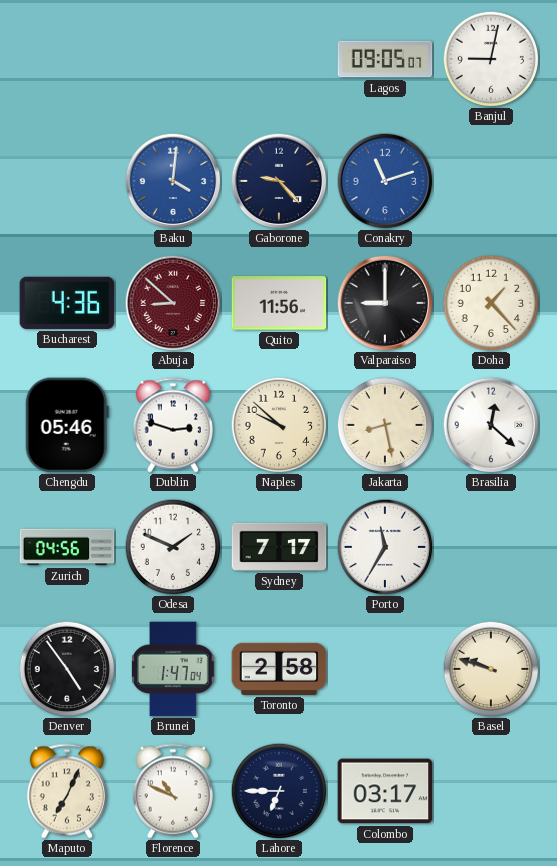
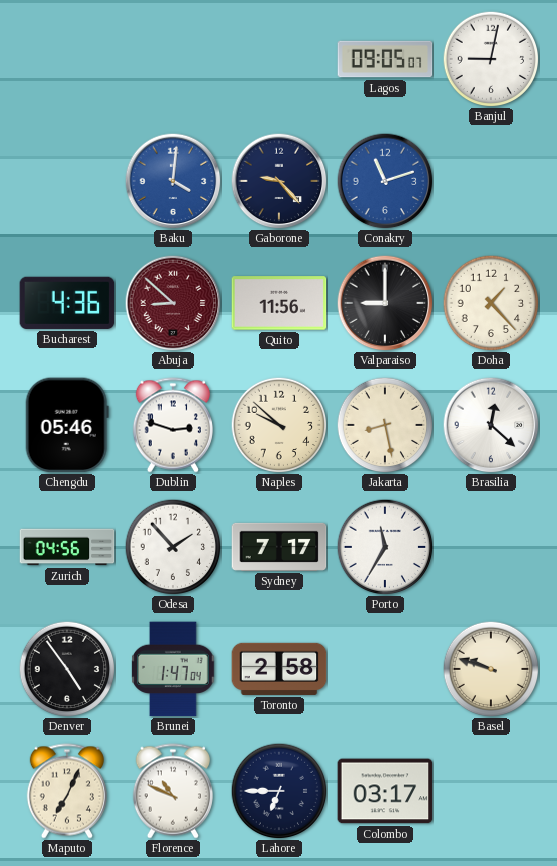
Odesa: 1:49 -> 1:53
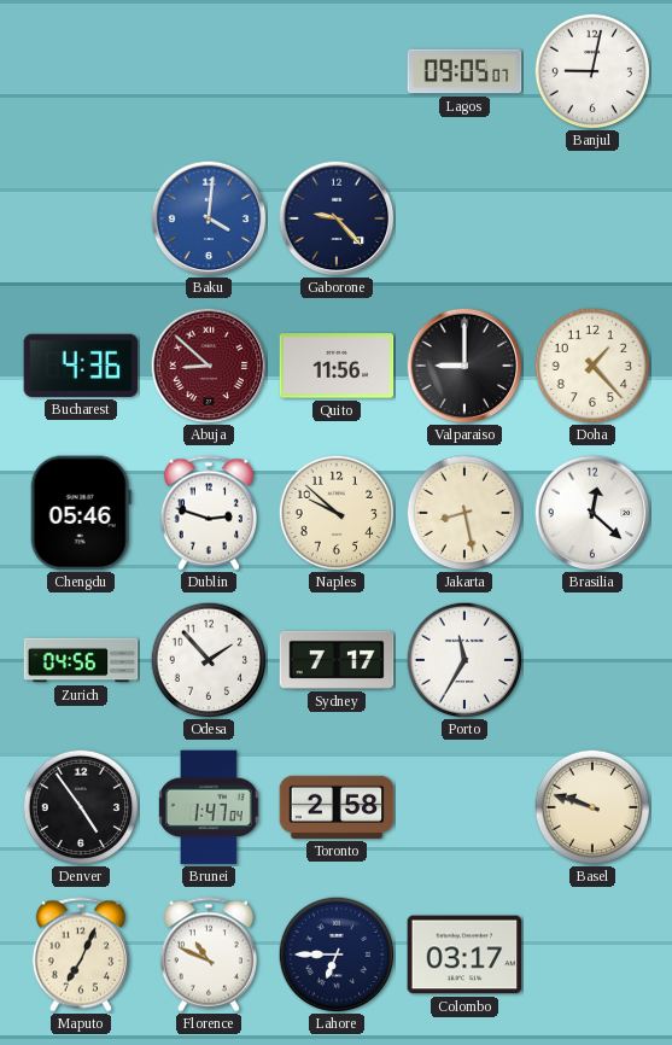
Conakry: 11:12 -> none
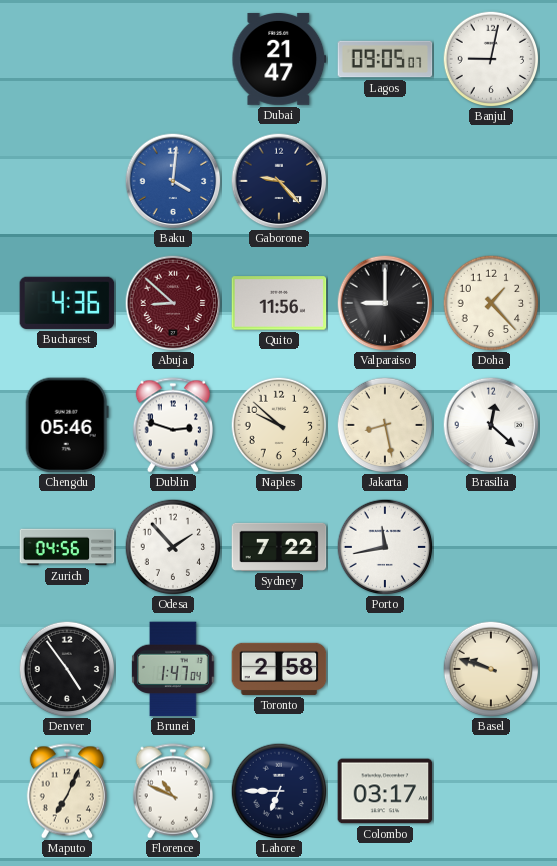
Dubai: none -> 21:47
Sydney: 7:17 -> 7:22
Porto: 11:35 -> 11:43
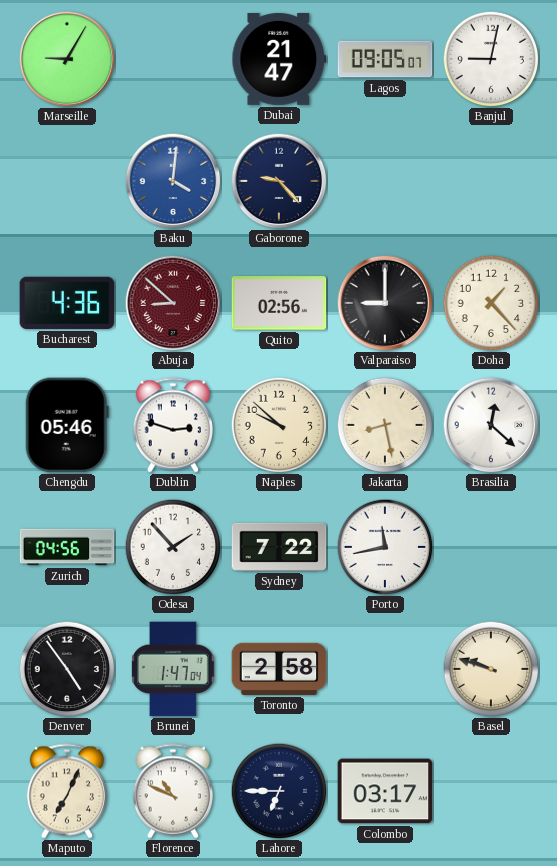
Marseille: none -> 9:05
Quito: 11:56 -> 02:56
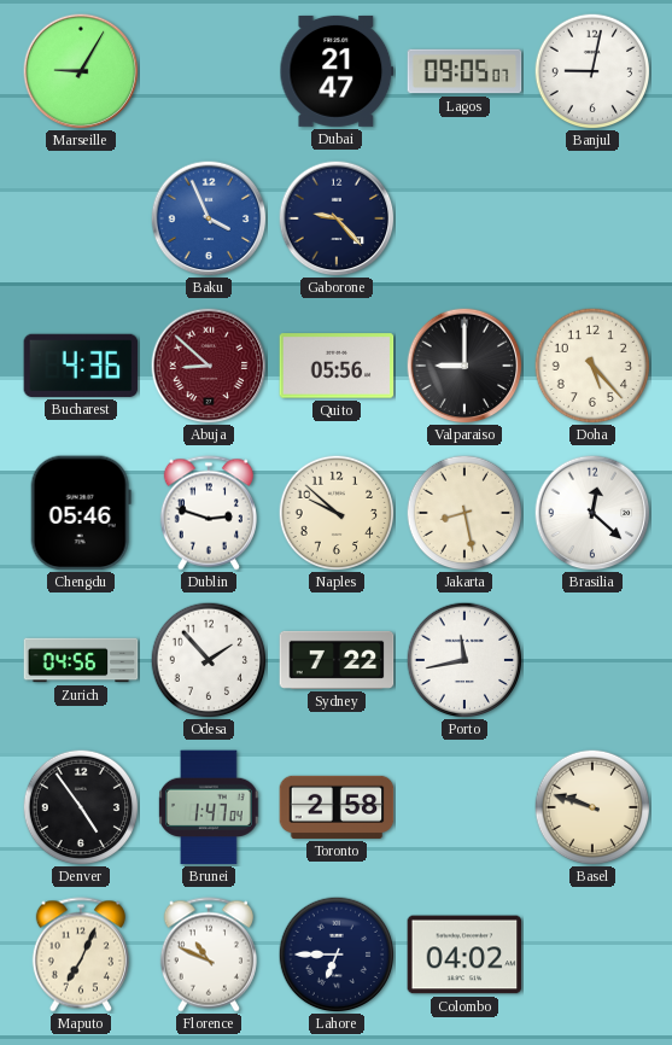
Baku: 4:01 -> 3:56
Quito: 02:56 -> 05:56
Doha: 1:23 -> 5:23
Colombo: 03:17 -> 04:02
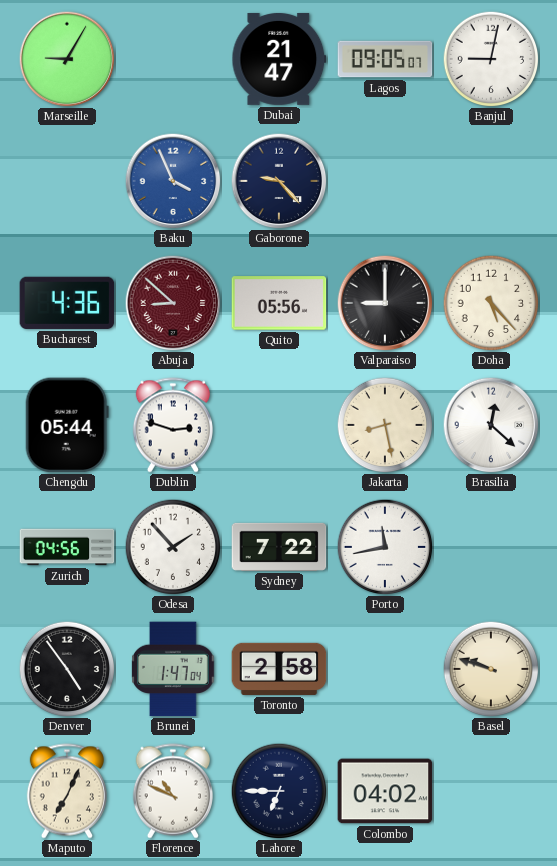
Chengdu: 05:46 -> 05:44
Naples: 9:52 -> none
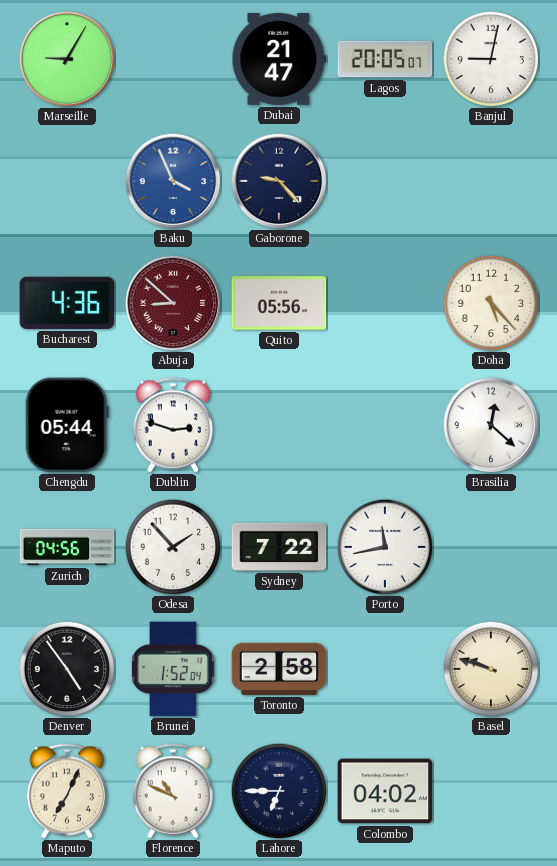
Lagos: 09:05 -> 20:05
Valparaiso: 9:00 -> none
Jakarta: 8:28 -> none
Brunei: 1:47 -> 1:52
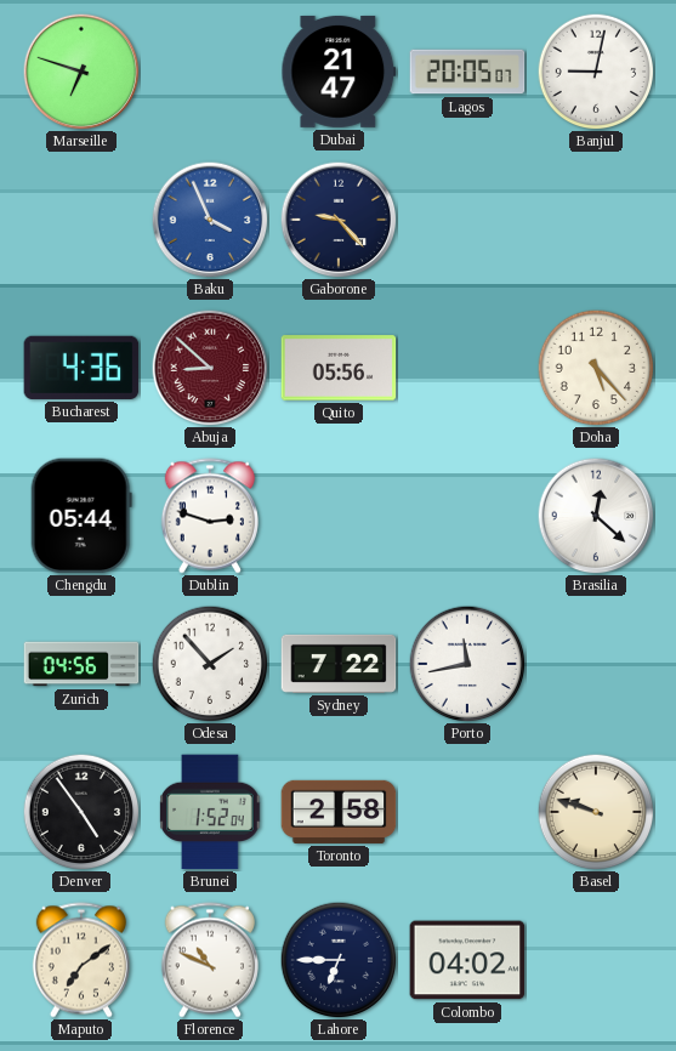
Marseille: 9:05 -> 6:48
Maputo: 7:04 -> 7:09
